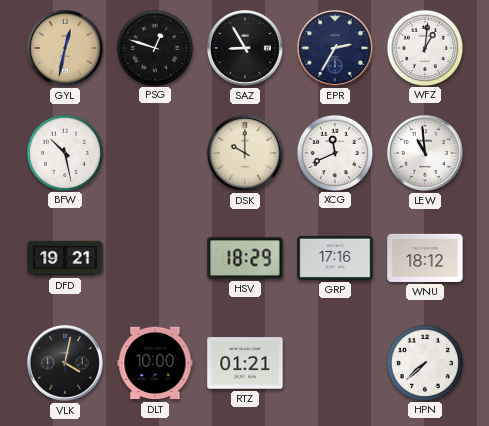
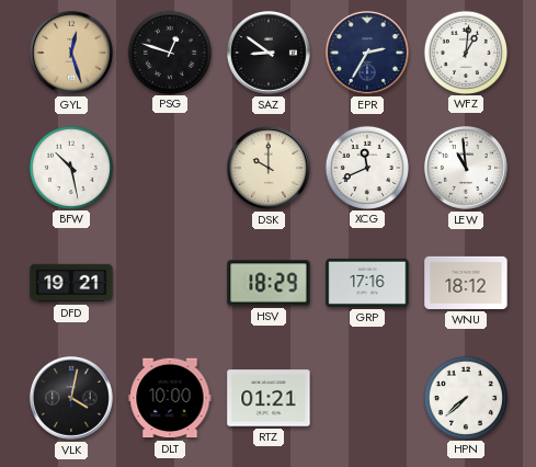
GYL: 12:32 -> 12:27
SAZ: 8:55 -> 8:51
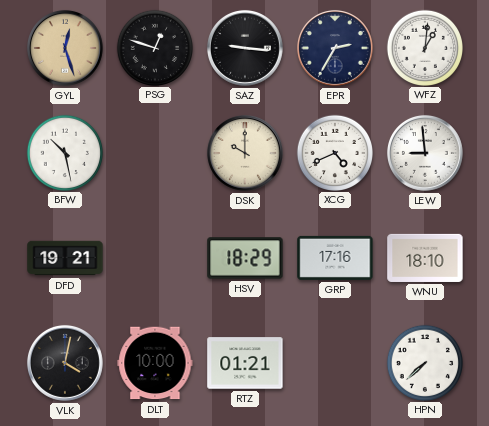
SAZ: 8:51 -> 9:16
XCG: 11:41 -> 4:41
LEW: 10:59 -> 8:59
WNU: 18:12 -> 18:10
